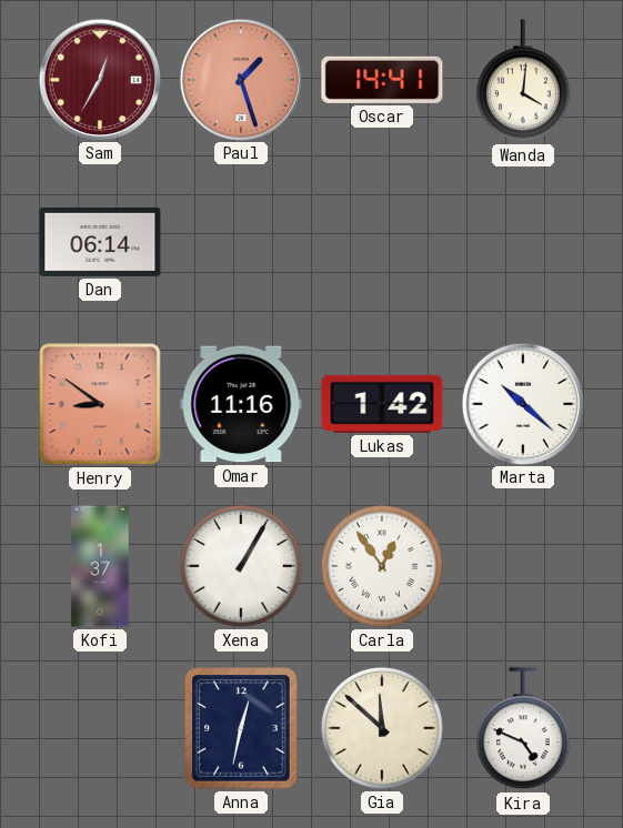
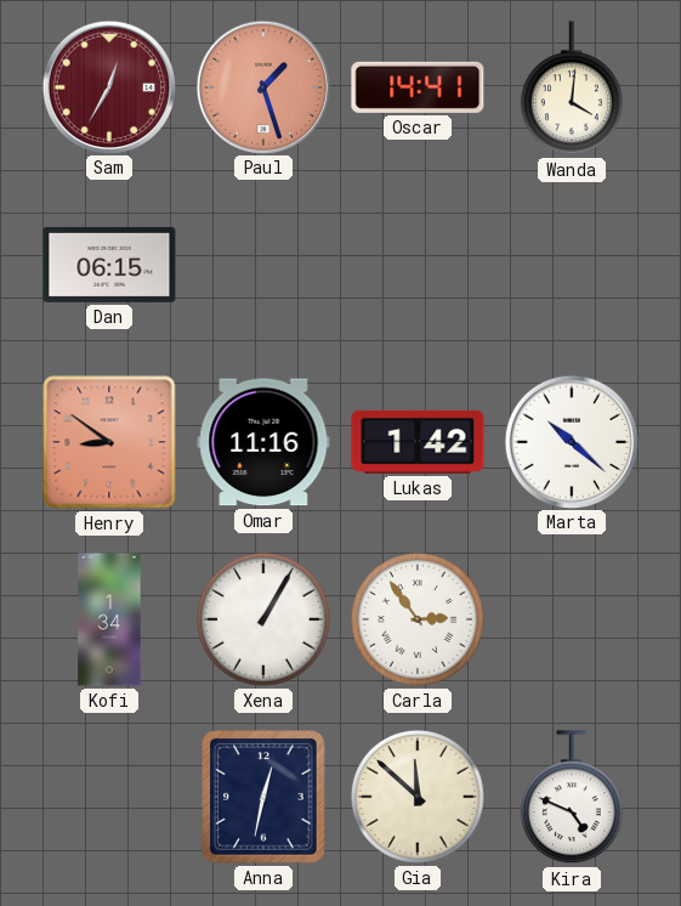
Dan: 06:14 -> 06:15
Kofi: 1:37 -> 1:34
Carla: 12:54 -> 2:54
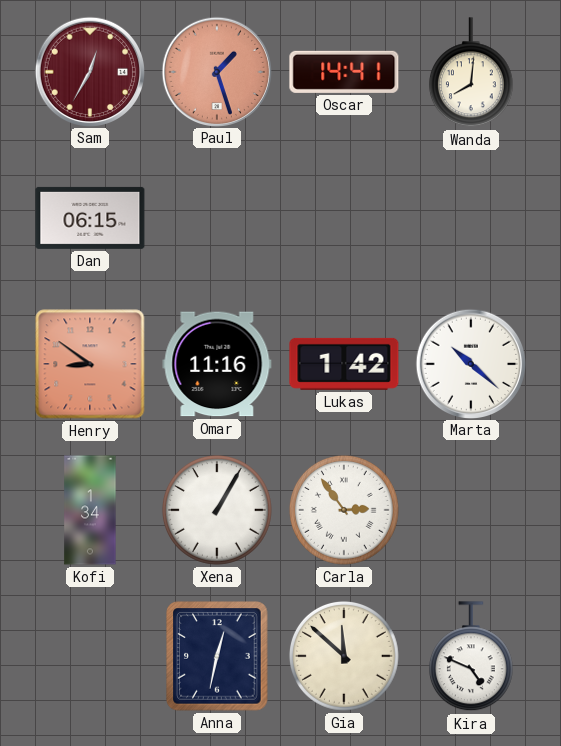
Wanda: 4:01 -> 8:01
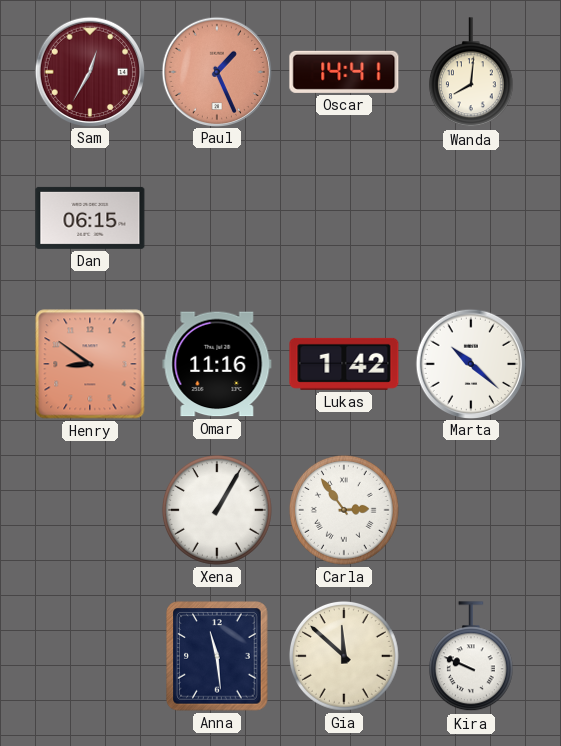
Paul: 1:27 -> 1:26
Kofi: 1:34 -> none
Anna: 12:32 -> 11:29
Kira: 4:49 -> 9:49
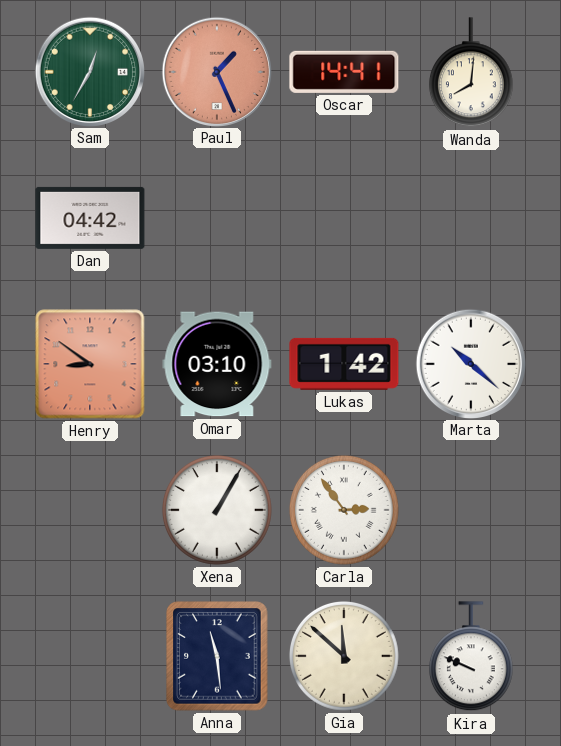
Sam dial: burgundy -> green
Dan: 06:15 -> 04:42
Omar: 11:16 -> 03:10
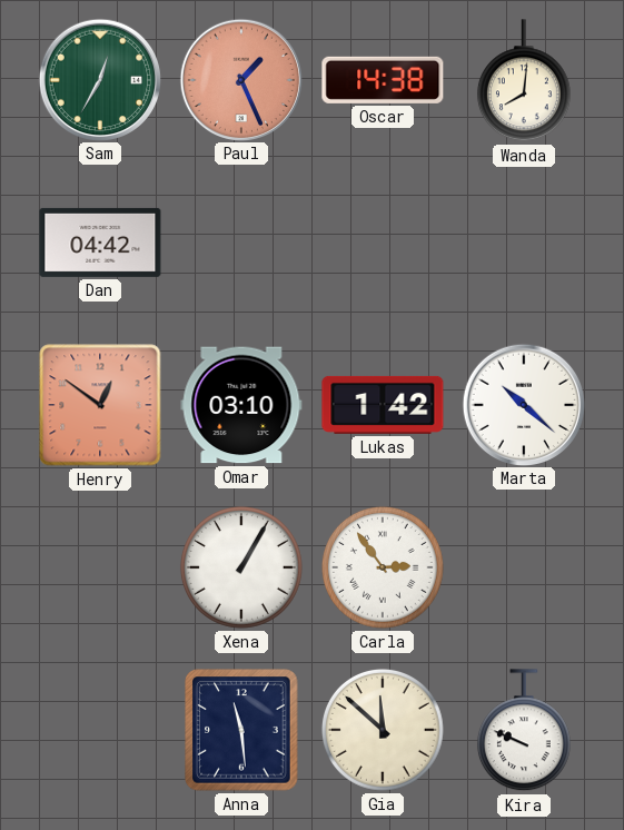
Oscar: 14:41 -> 14:38
Henry: 8:51 -> 12:51
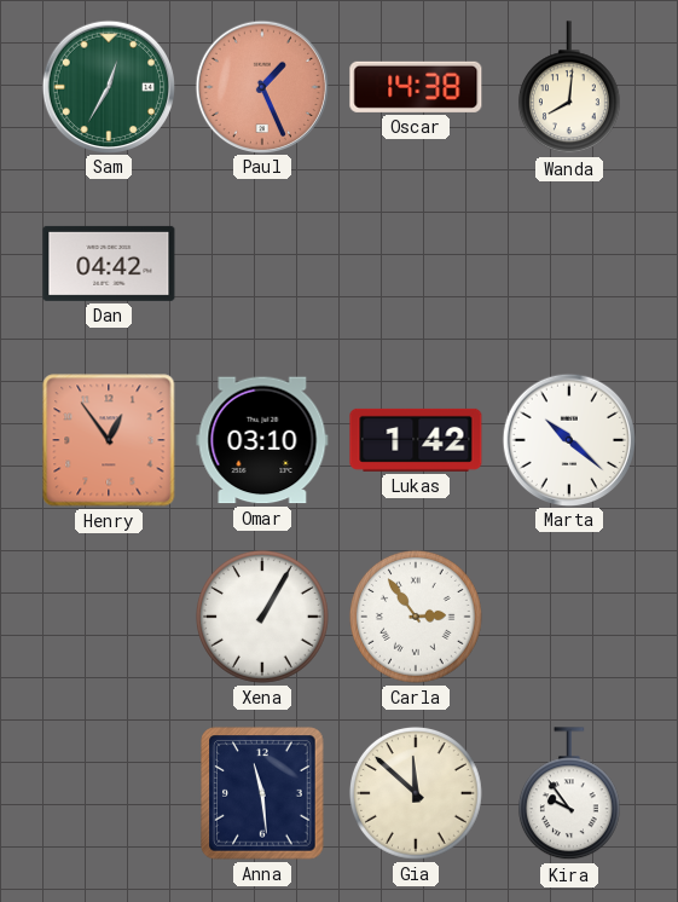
Henry: 12:51 -> 12:54
Kira: 9:49 -> 9:54
